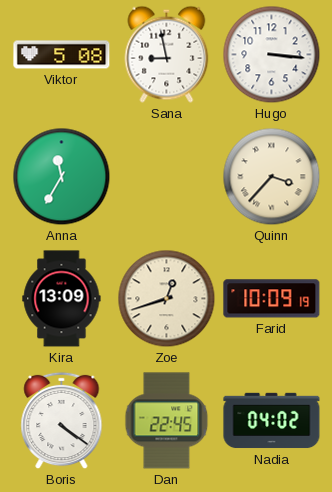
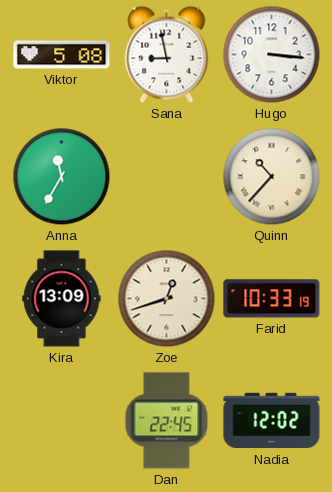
Quinn: 3:37 -> 10:37
Farid: 10:09 -> 10:33
Boris: 4:21 -> none
Nadia: 04:02 -> 12:02
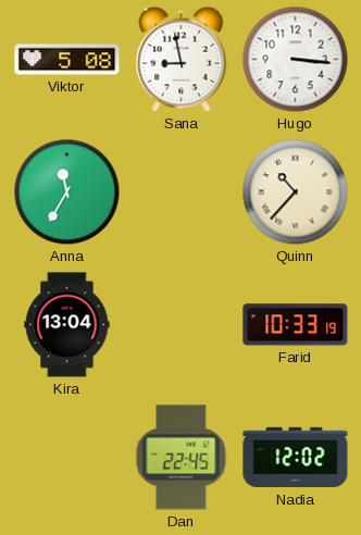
Kira: 13:09 -> 13:04
Zoe: 12:42 -> none
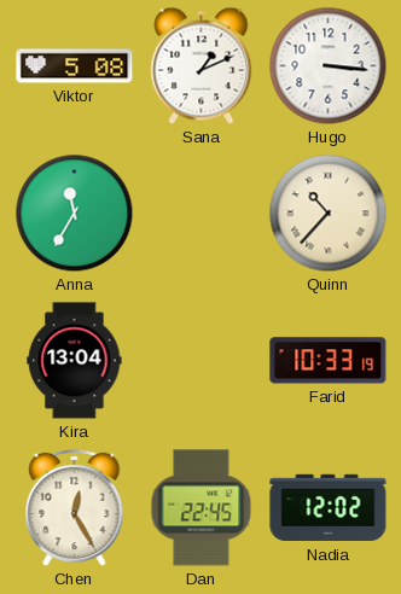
Sana: 8:58 -> 1:11
Chen: none -> 12:25
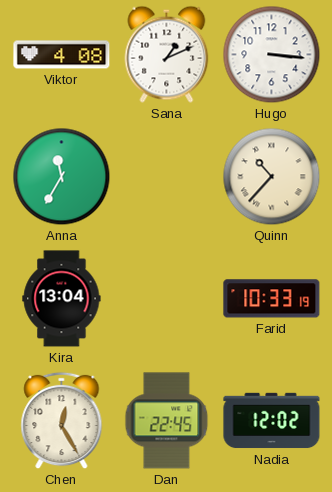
Viktor: 5:08 -> 4:08
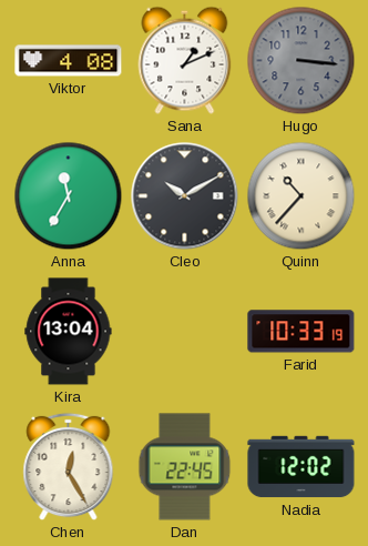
Hugo dial: white -> grey
Cleo: none -> 10:10
